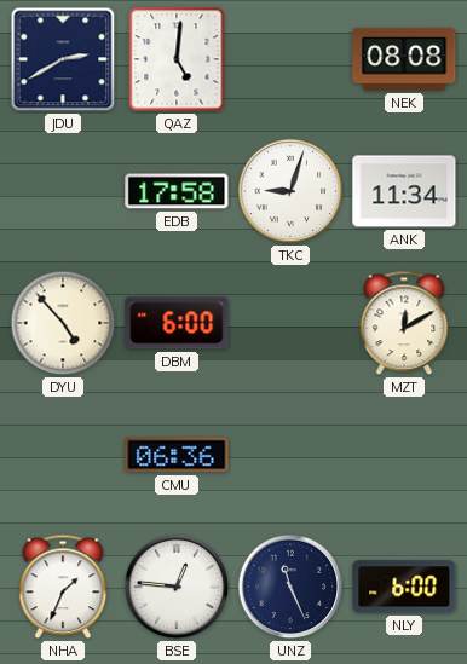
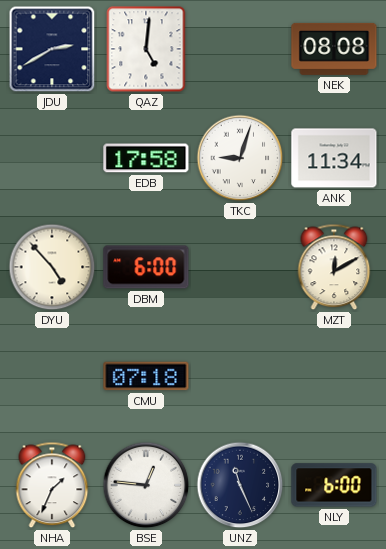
CMU: 06:36 -> 07:18
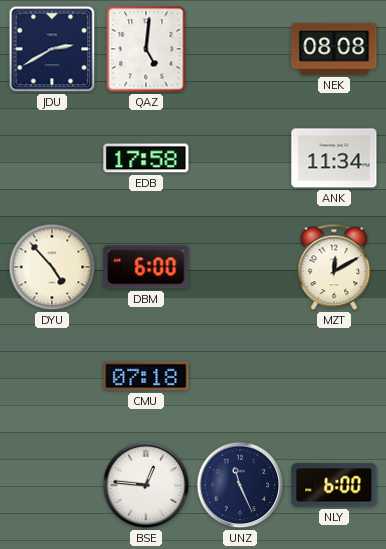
TKC: 9:03 -> none
NHA: 1:34 -> none
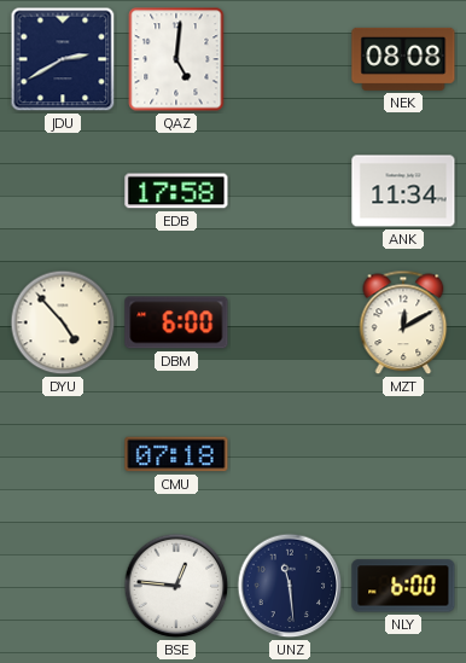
UNZ: 11:26 -> 11:29
